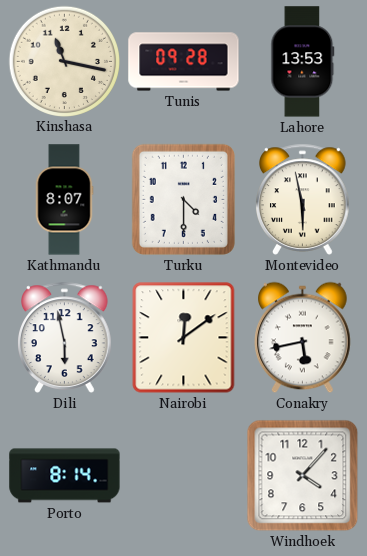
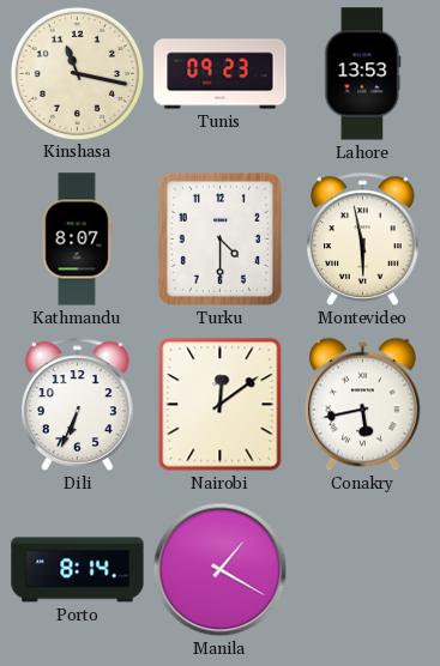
Tunis: 09:28 -> 09:23
Dili: 5:58 -> 6:34
Manila: none -> 1:20
Windhoek: 4:07 -> none
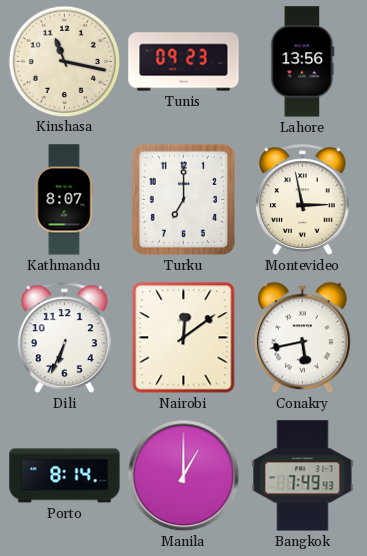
Lahore: 13:53 -> 13:56
Turku: 4:30 -> 7:00
Montevideo: 5:58 -> 2:58
Manila: 1:20 -> 1:00
Bangkok: none -> 7:49
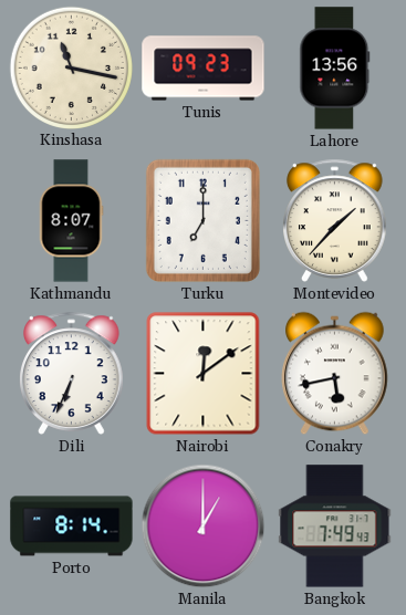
Montevideo: 2:58 -> 1:37
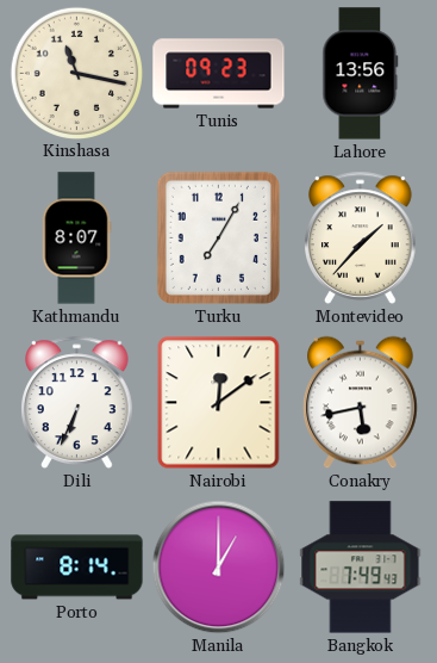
Turku: 7:00 -> 7:05
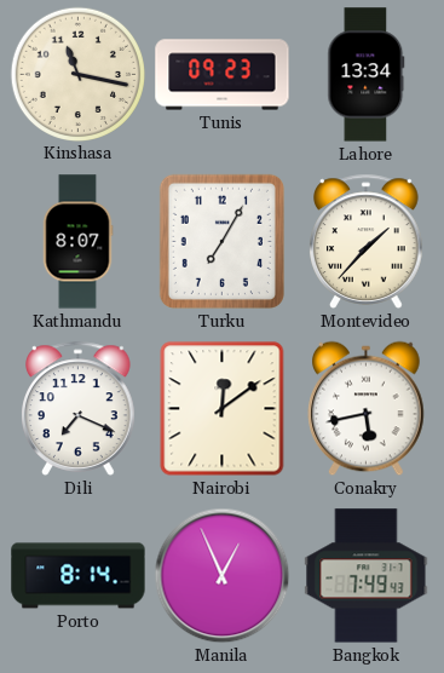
Lahore: 13:56 -> 13:34
Dili: 6:34 -> 7:19
Manila: 1:00 -> 12:56
